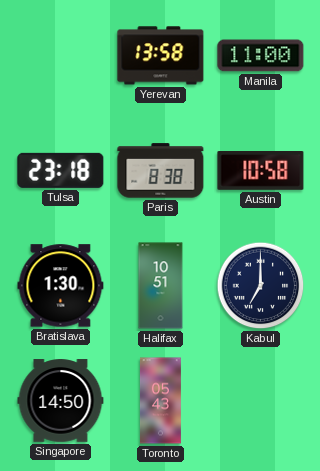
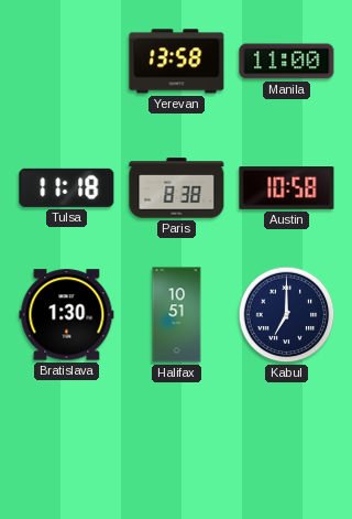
Tulsa: 23:18 -> 11:18
Singapore: 14:50 -> none
Toronto: 05:43 -> none
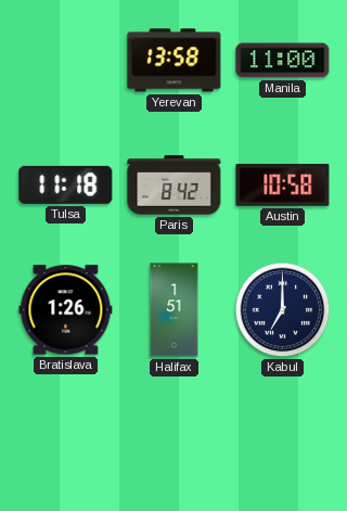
Paris: 8:38 -> 8:42
Bratislava: 1:30 -> 1:26
Halifax: 10:51 -> 1:51
